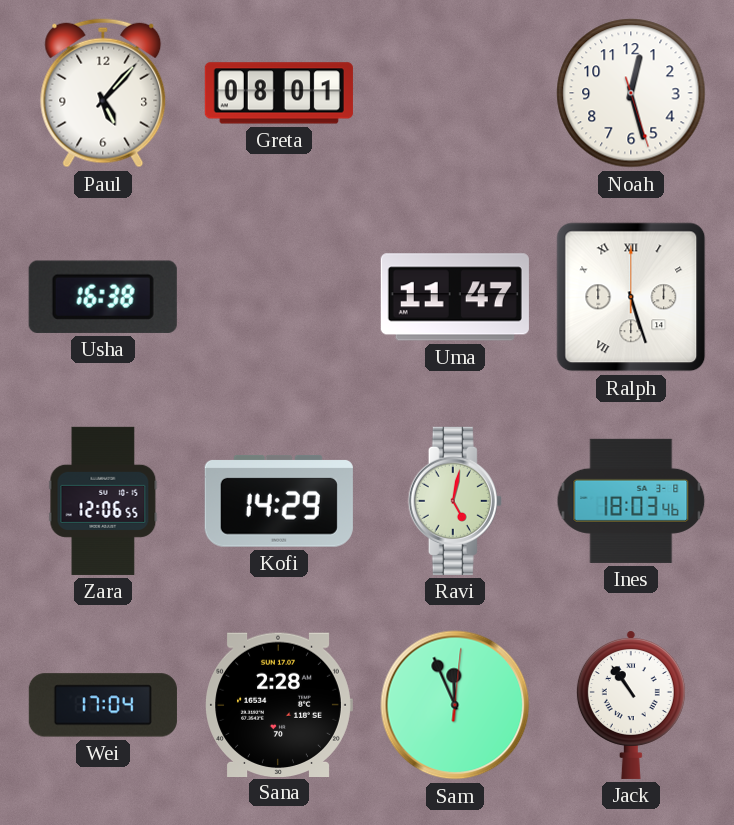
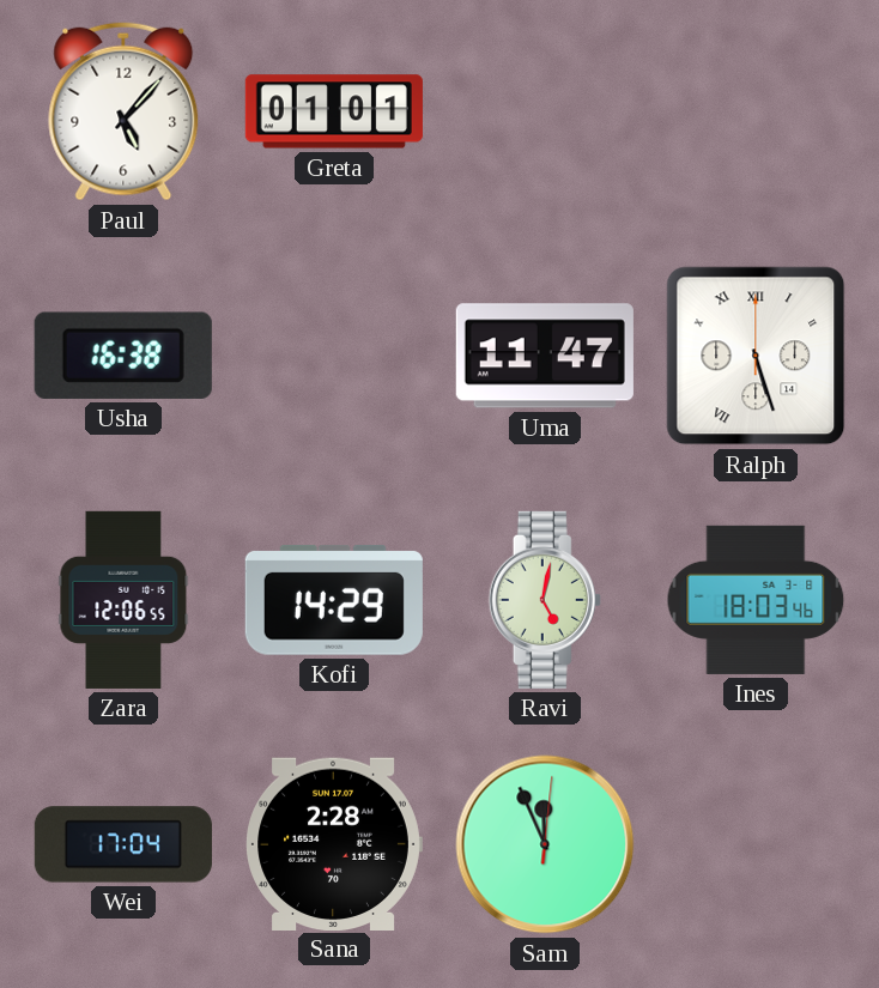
Greta: 08:01 -> 01:01
Noah: 12:27 -> none
Jack: 10:54 -> none
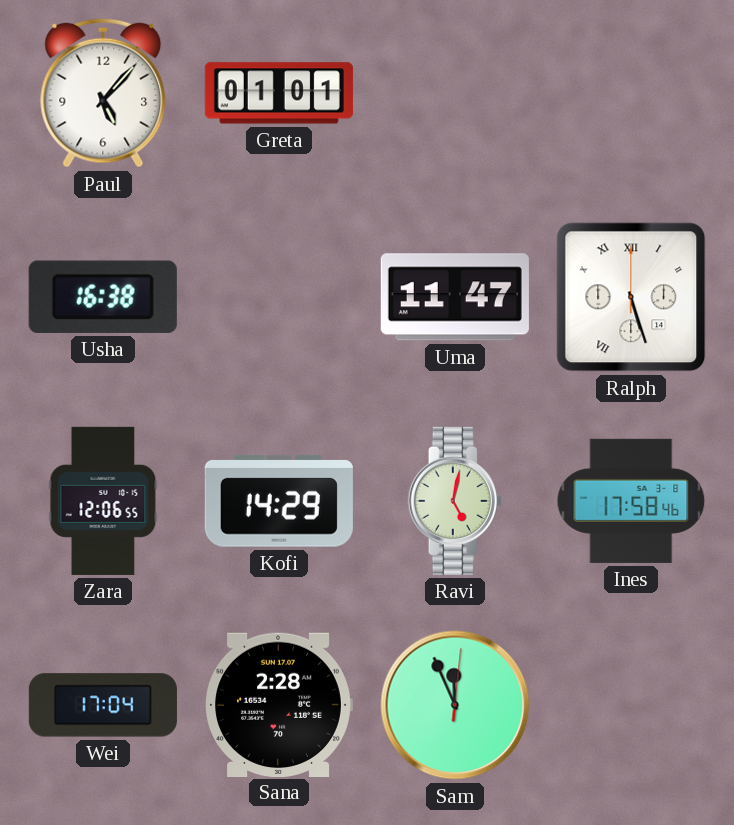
Ines: 18:03 -> 17:58
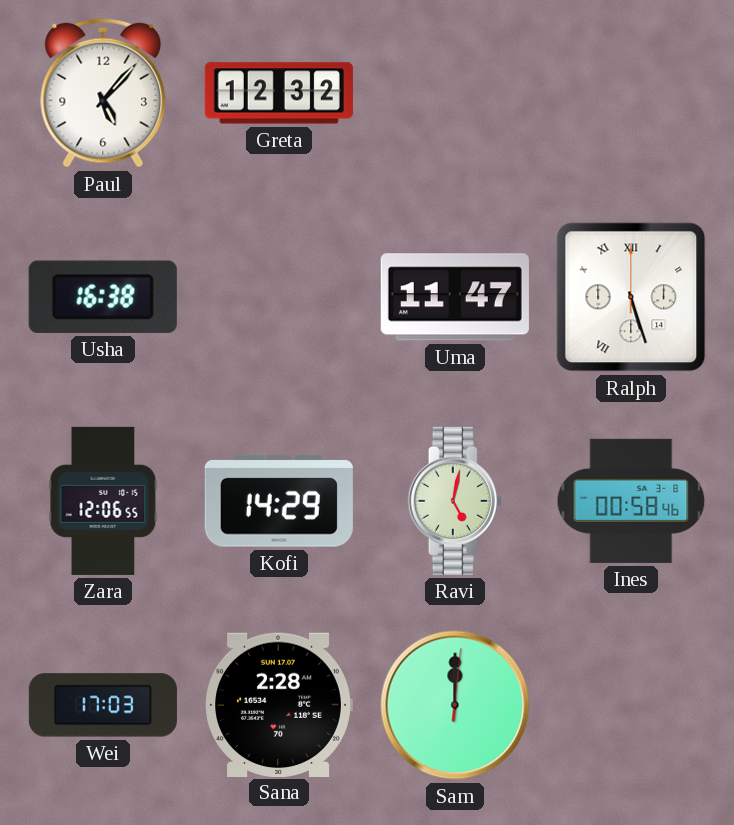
Greta: 01:01 -> 12:32
Ines: 17:58 -> 00:58
Wei: 17:04 -> 17:03
Sam: 11:56 -> 12:00
